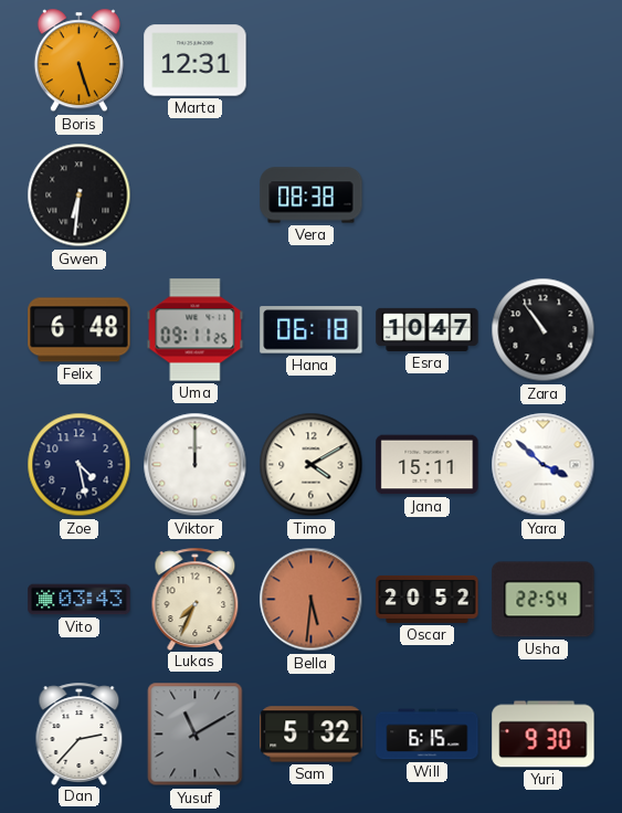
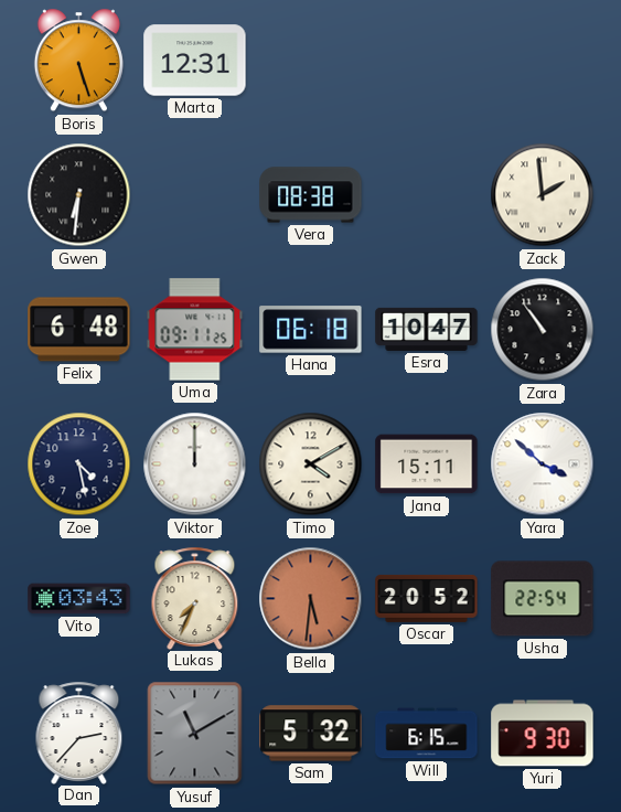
Zack: none -> 1:59
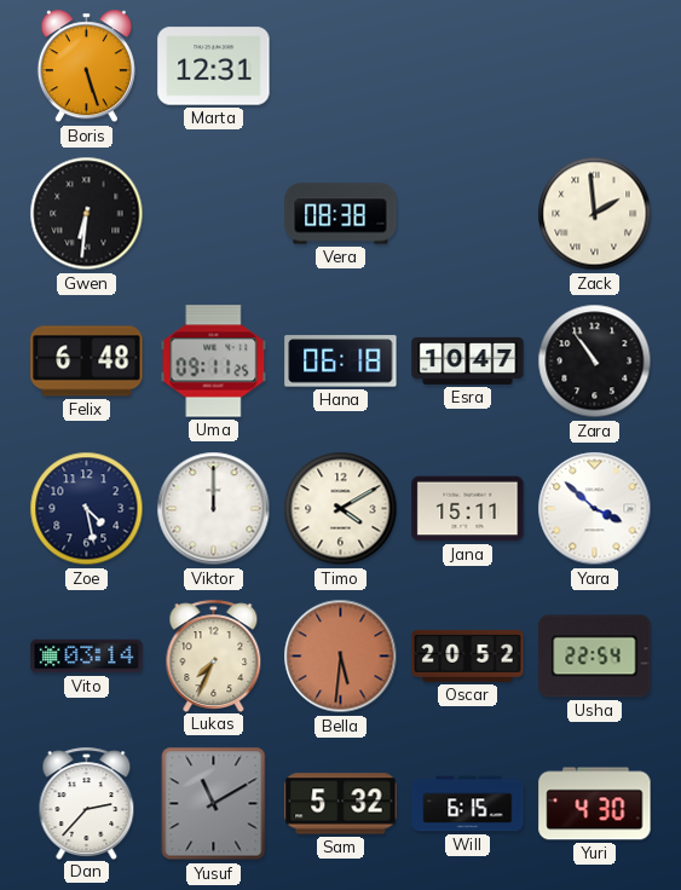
Vito: 03:43 -> 03:14
Yuri: 9:30 -> 4:30
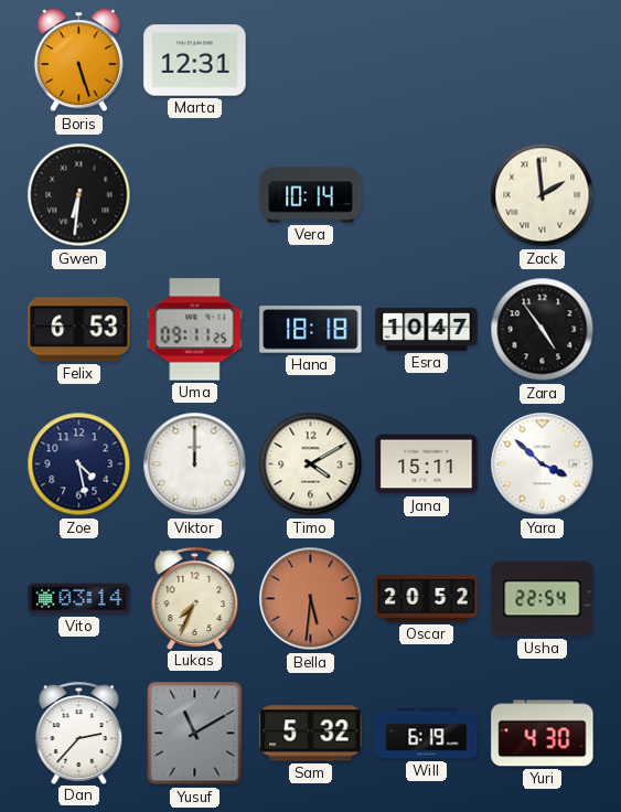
Vera: 08:38 -> 10:14
Felix: 6:48 -> 6:53
Hana: 06:18 -> 18:18
Zara: 10:54 -> 4:54
Will: 6:15 -> 6:19
